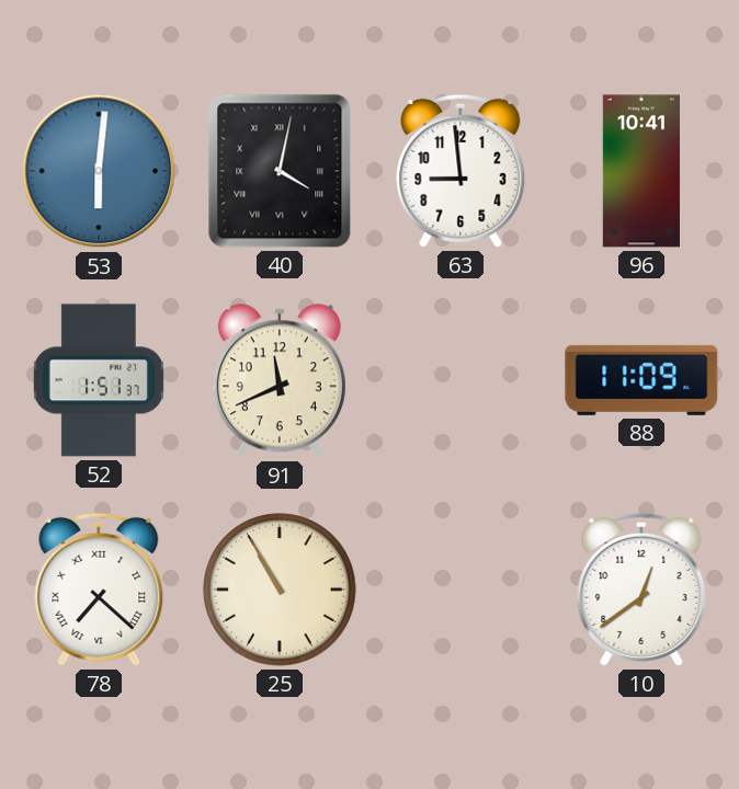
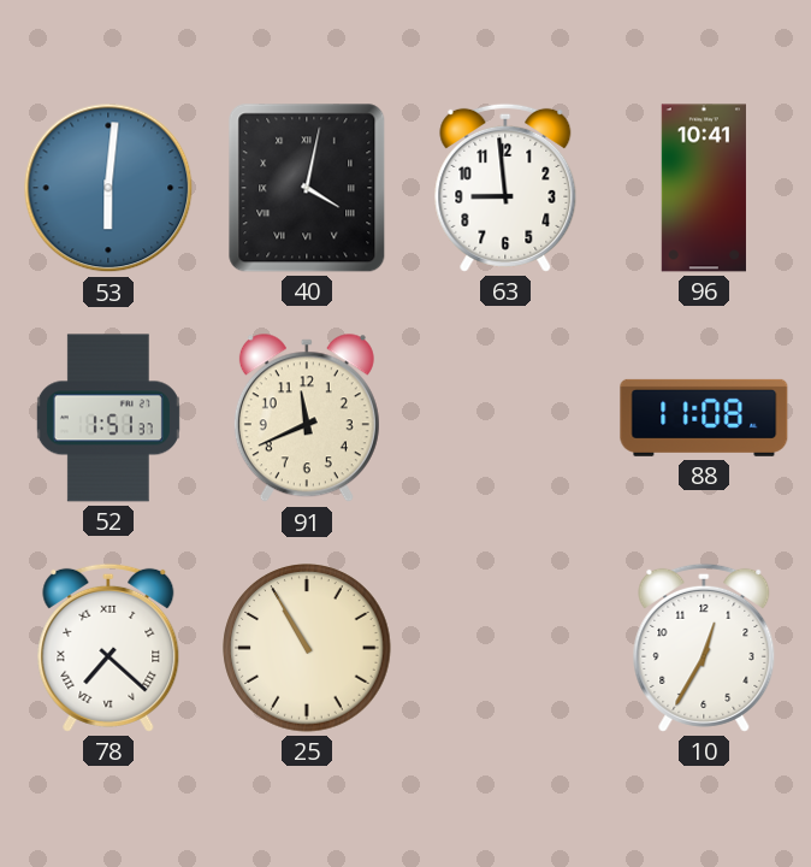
88: 11:09 -> 11:08
10: 12:39 -> 12:35
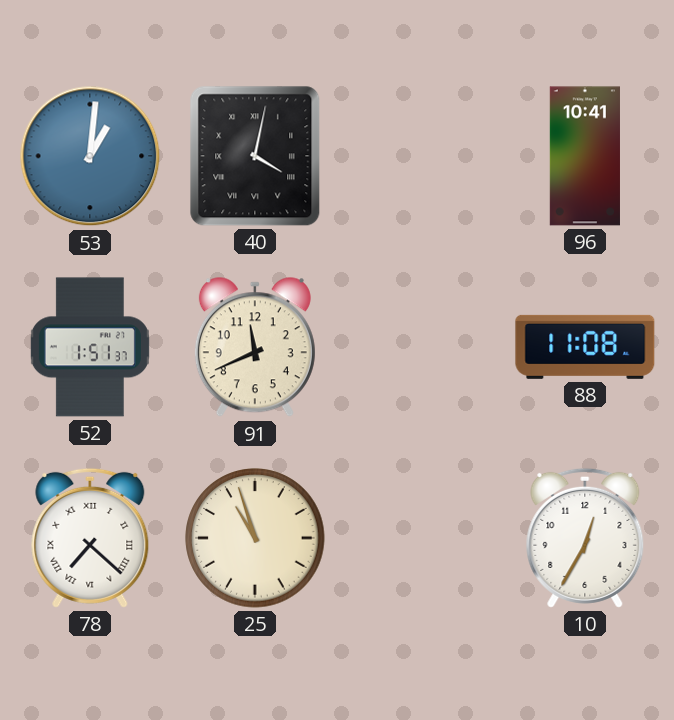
53: 6:01 -> 1:01
63: 8:59 -> none
25: 10:55 -> 10:57
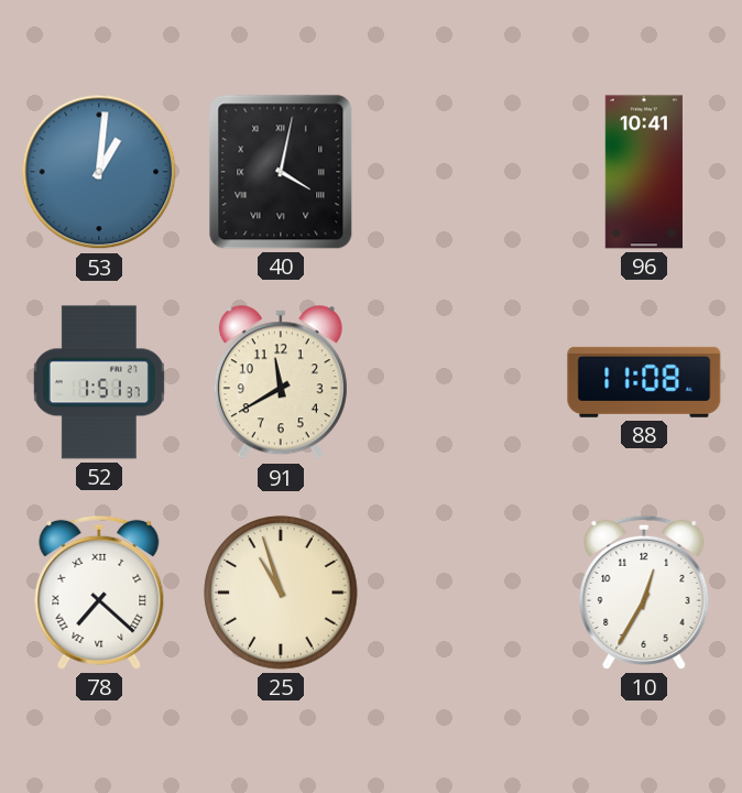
91: 11:41 -> 11:40
